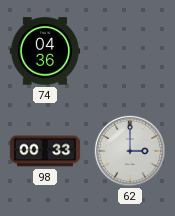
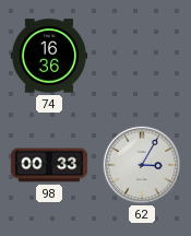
74: 04:36 -> 16:36
62: 3:00 -> 3:05
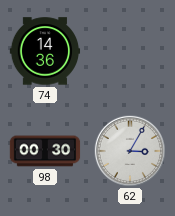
74: 16:36 -> 14:36
98: 00:33 -> 00:30
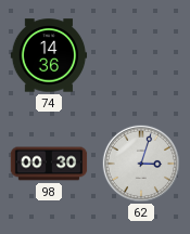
62: 3:05 -> 3:03
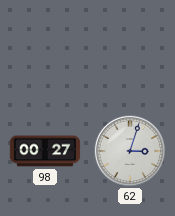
74: 14:36 -> none
98: 00:30 -> 00:27
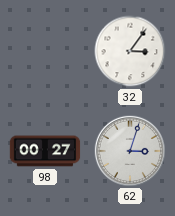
32: none -> 3:06
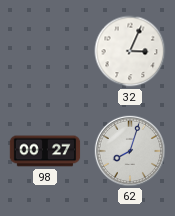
32: 3:06 -> 3:04
62: 3:03 -> 8:03
